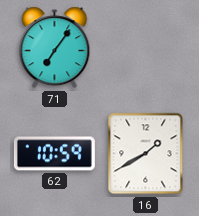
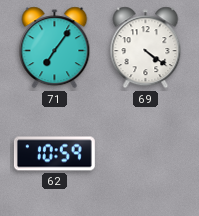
69: none -> 4:21
16: 1:40 -> none
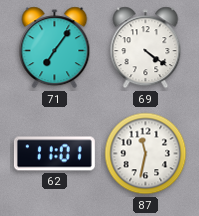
62: 10:59 -> 11:01
87: none -> 11:32
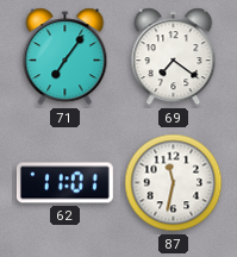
69: 4:21 -> 7:21
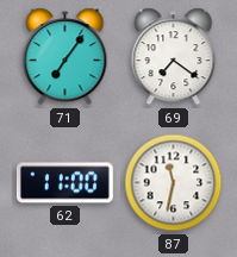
62: 11:01 -> 11:00
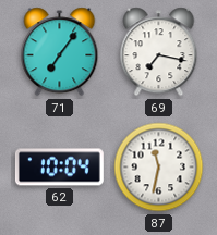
69: 7:21 -> 7:17
62: 11:00 -> 10:04
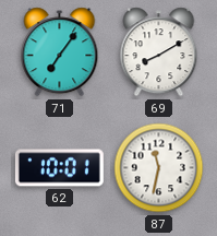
69: 7:17 -> 8:10
62: 10:04 -> 10:01
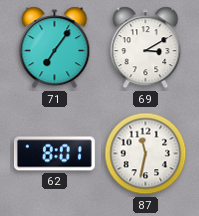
69: 8:10 -> 3:10
62: 10:01 -> 8:01
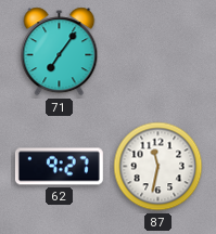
69: 3:10 -> none
62: 8:01 -> 9:27
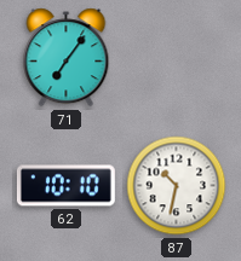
62: 9:27 -> 10:10
87: 11:32 -> 10:32
